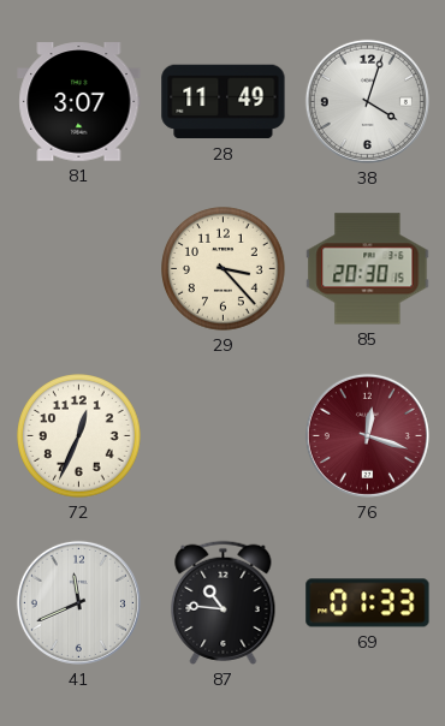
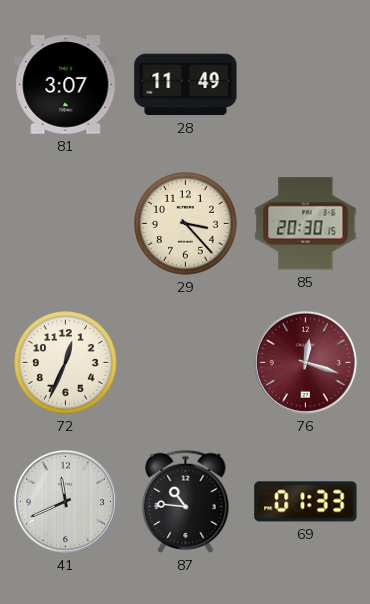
38: 4:03 -> none
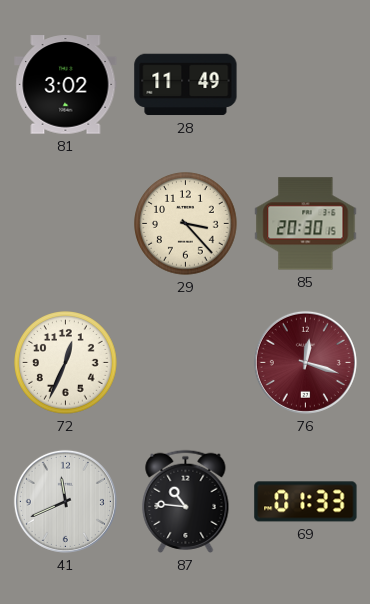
81: 3:07 -> 3:02
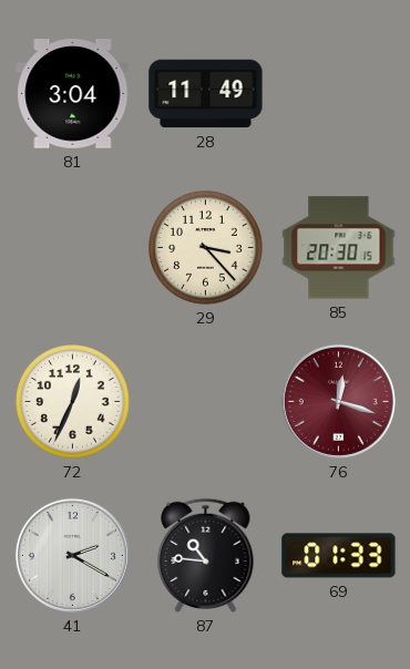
81: 3:02 -> 3:04
41: 11:41 -> 2:20
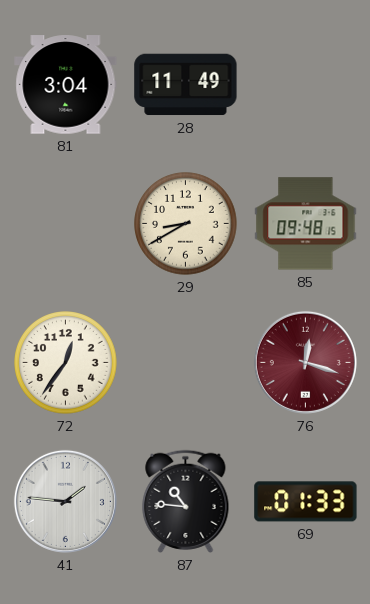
29: 3:23 -> 8:40
85: 20:30 -> 09:48
72: 12:34 -> 12:36
41: 2:20 -> 1:46
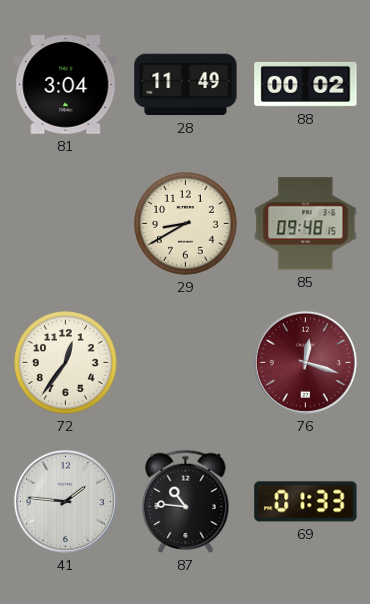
88: none -> 00:02
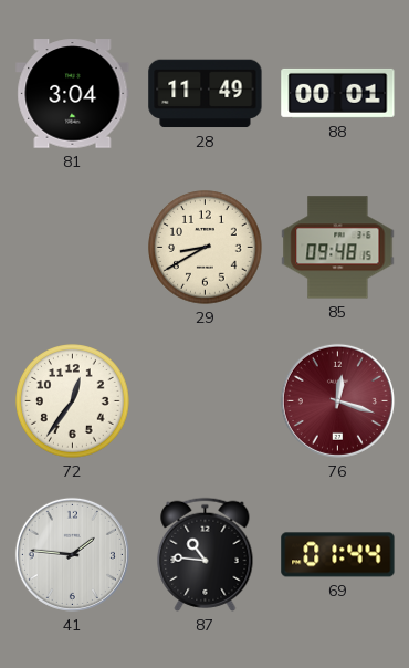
88: 00:02 -> 00:01
69: 01:33 -> 01:44
